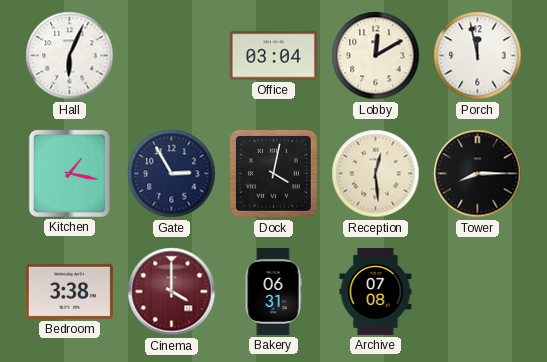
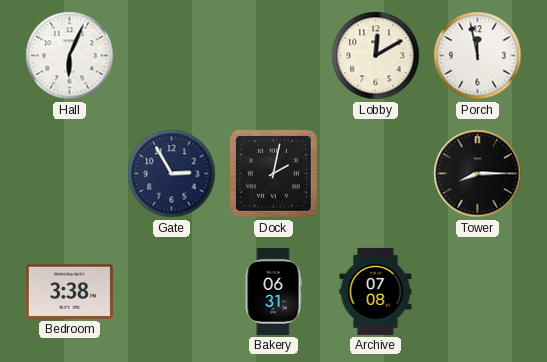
Office: 03:04 -> none
Kitchen: 1:17 -> none
Dock: 4:02 -> 2:02
Reception: 12:29 -> none
Cinema: 4:00 -> none
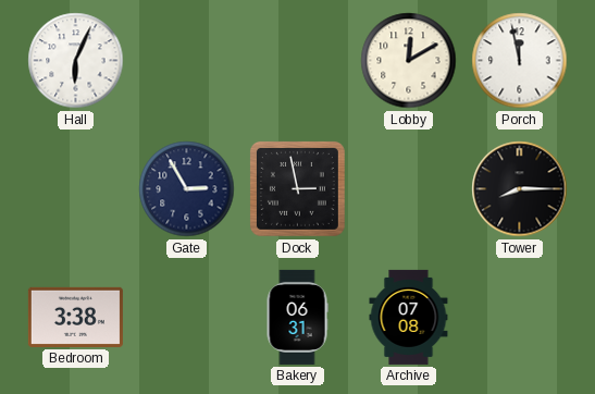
Dock: 2:02 -> 2:58
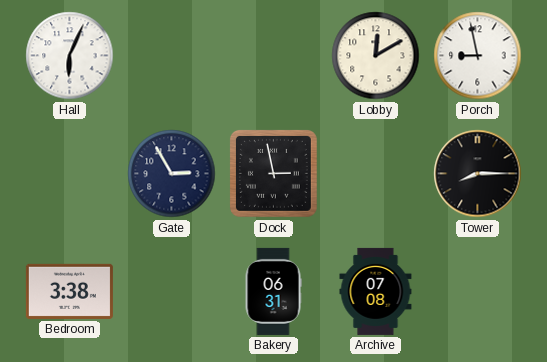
Porch: 11:58 -> 8:58
